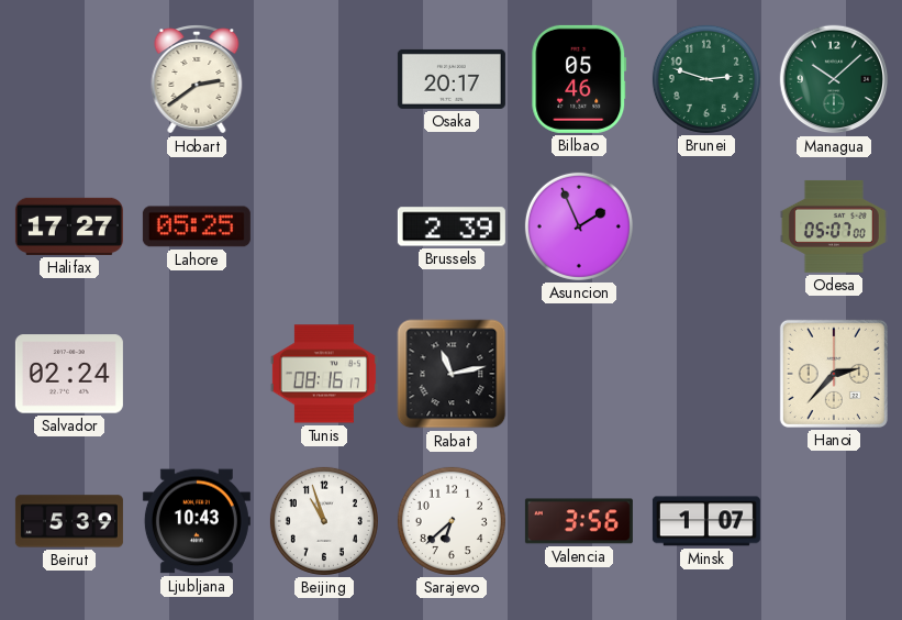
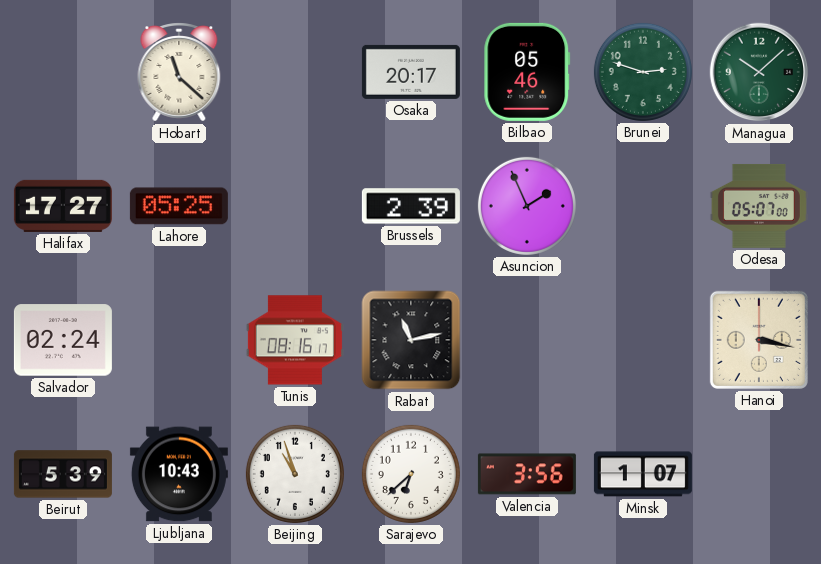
Hobart: 2:39 -> 11:22
Hanoi: 2:37 -> 3:17
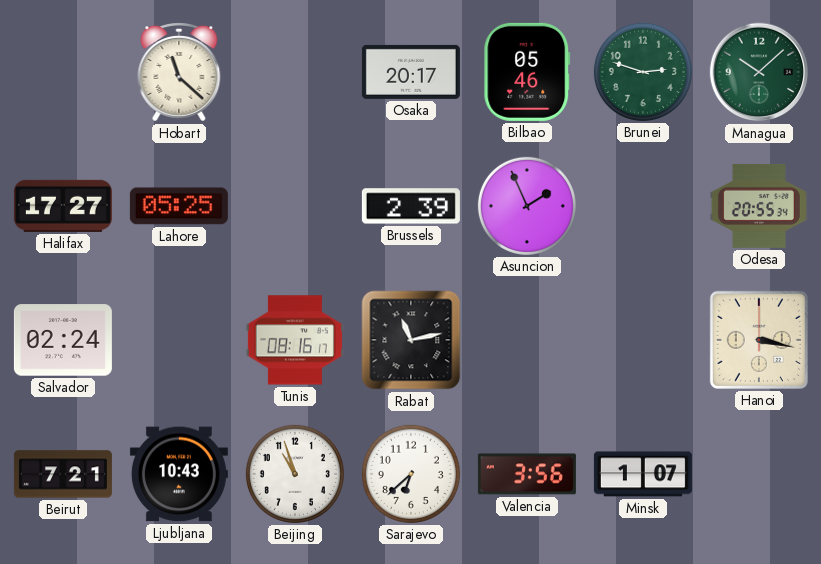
Odesa: 05:07 -> 20:55
Beirut: 5:39 -> 7:21
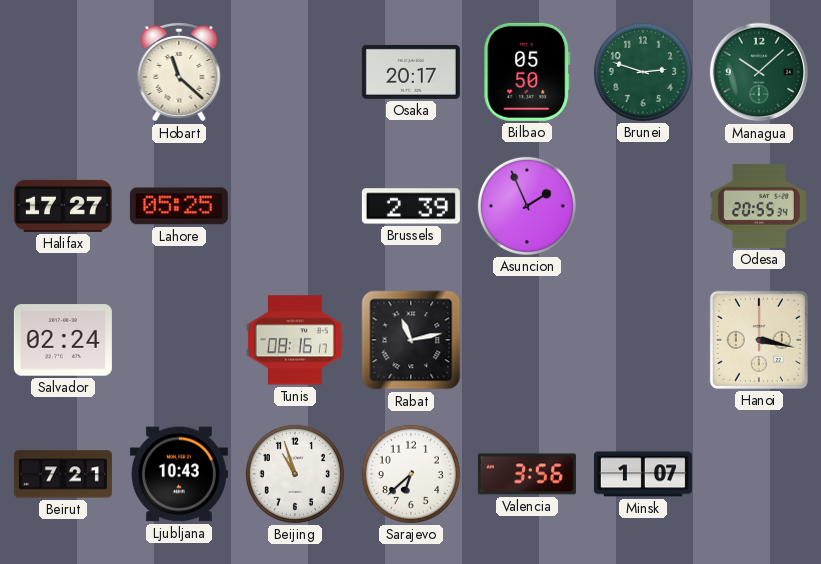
Bilbao: 05:46 -> 05:50
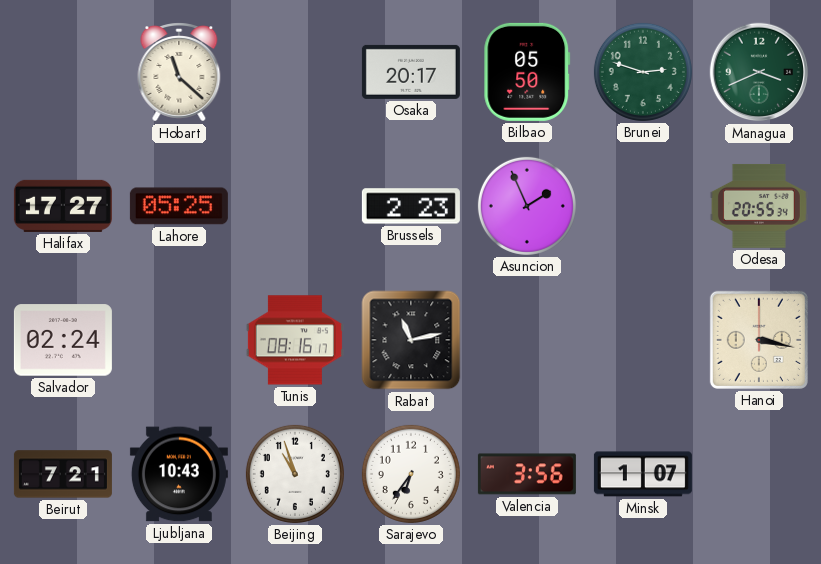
Managua: 10:08 -> 3:41
Brussels: 2:39 -> 2:23
Sarajevo: 6:38 -> 6:36
